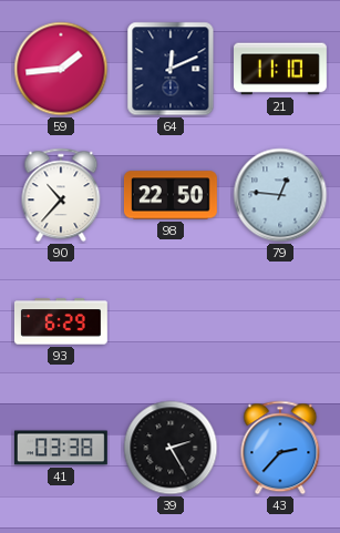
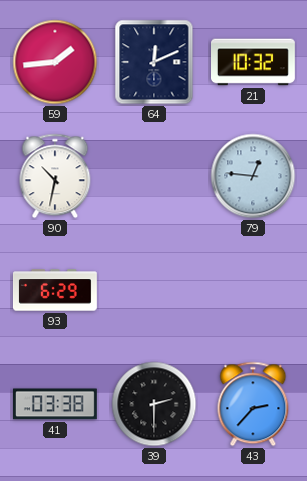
21: 11:10 -> 10:32
90: 10:37 -> 10:32
98: 22:50 -> none
39: 2:25 -> 2:30
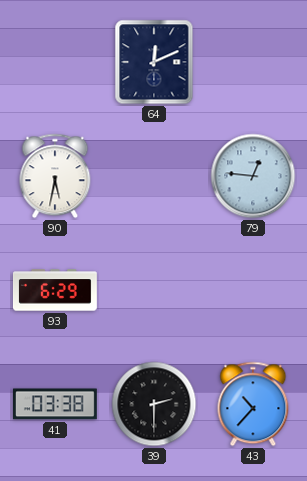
59: 1:44 -> none
21: 10:32 -> none
90: 10:32 -> 5:32
43: 2:37 -> 10:37
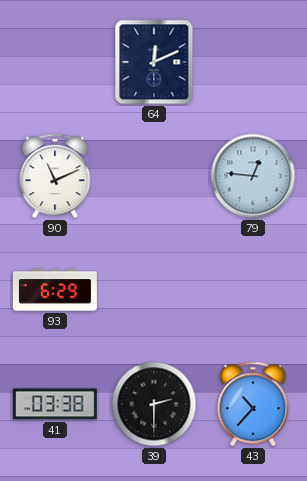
90: 5:32 -> 11:11
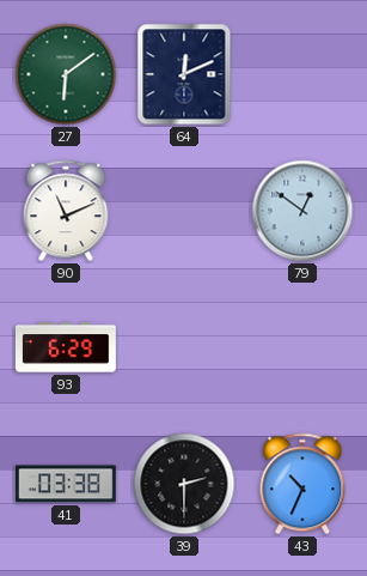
27: none -> 6:09
79: 12:46 -> 12:51
43: 10:37 -> 10:34
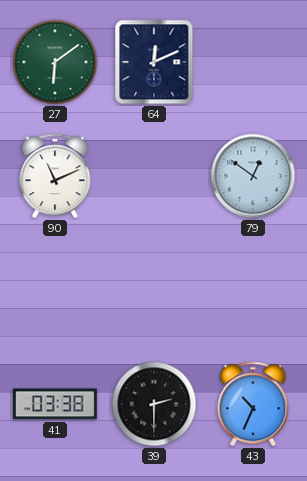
93: 6:29 -> none
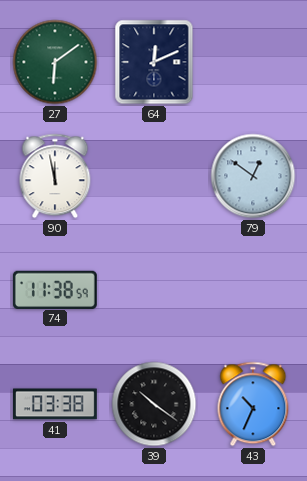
90: 11:11 -> 11:58
74: none -> 11:38
39: 2:30 -> 10:21
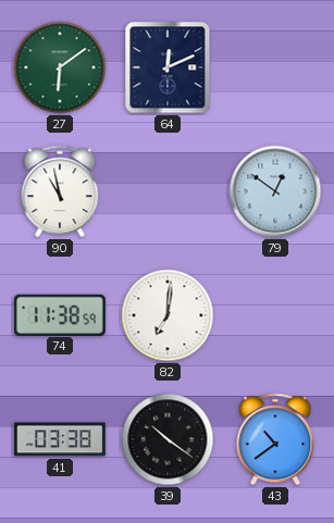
90: 11:58 -> 10:58
82: none -> 7:01
43: 10:34 -> 10:39
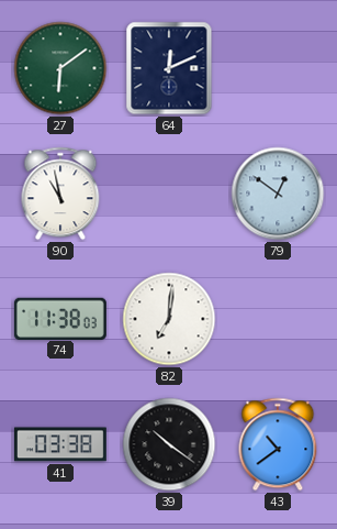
74: 11:38:59 -> 11:38:03
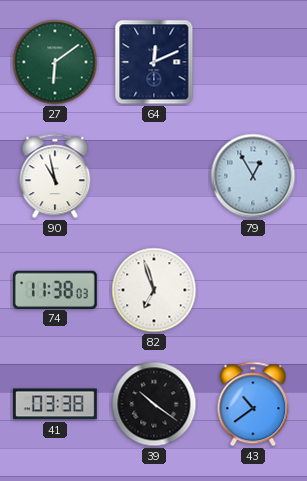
79: 12:51 -> 12:55
82: 7:01 -> 6:57
